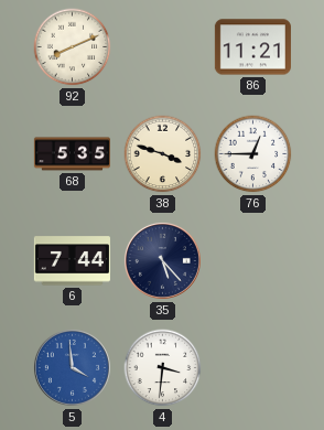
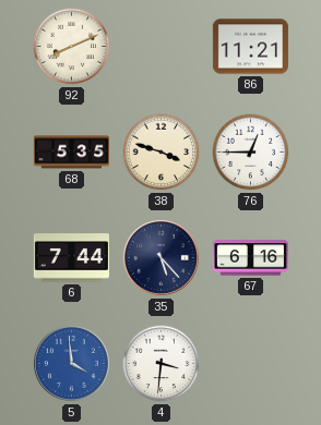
67: none -> 6:16
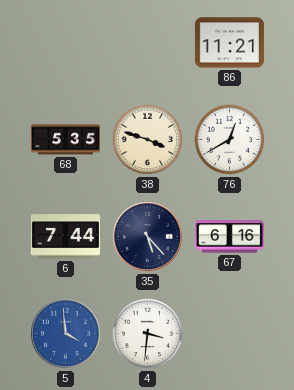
92: 8:11 -> none
76: 12:45 -> 12:40
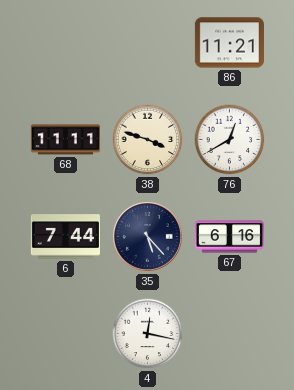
68: 5:35 -> 11:11
5: 3:59 -> none
4: 3:31 -> 12:17
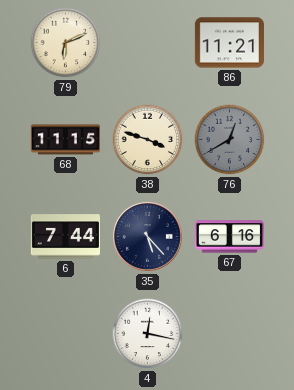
79: none -> 6:11
68: 11:11 -> 11:15
76 dial: white -> grey
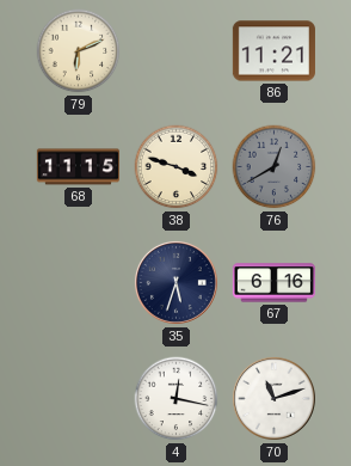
6: 7:44 -> none
35: 5:23 -> 5:33
70: none -> 11:12
